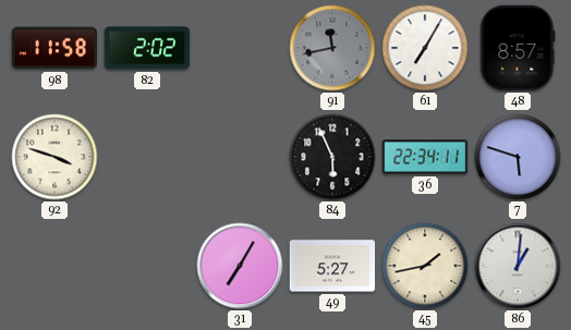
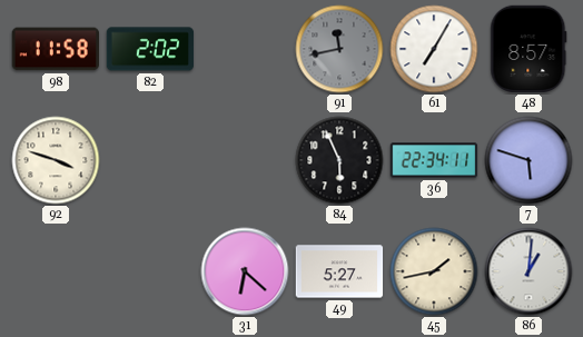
31: 7:05 -> 6:22
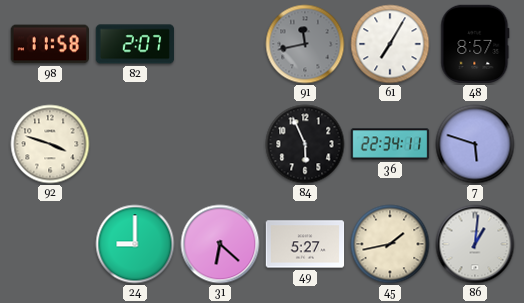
82: 2:02 -> 2:07
24: none -> 9:00
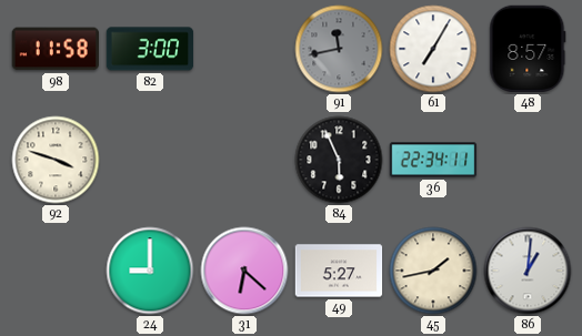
82: 2:07 -> 3:00
7: 5:48 -> none
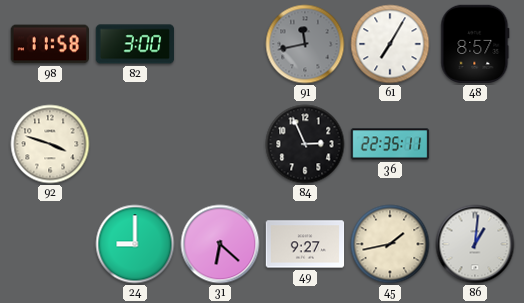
84: 5:56 -> 2:56
36: 22:34 -> 22:35
49: 5:27 -> 9:27
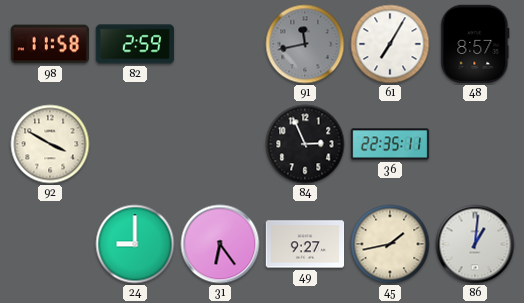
82: 3:00 -> 2:59
92: 3:48 -> 3:50
31: 6:22 -> 6:24
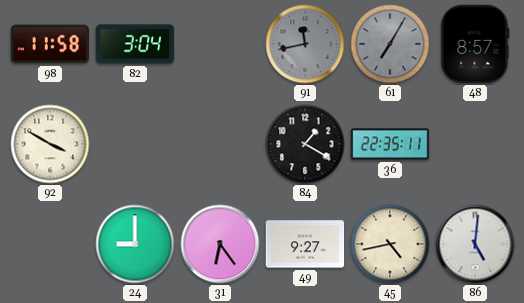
82: 2:59 -> 3:04
61 dial: white -> grey
84: 2:56 -> 1:20
45: 1:43 -> 4:43
86: 1:01 -> 5:01
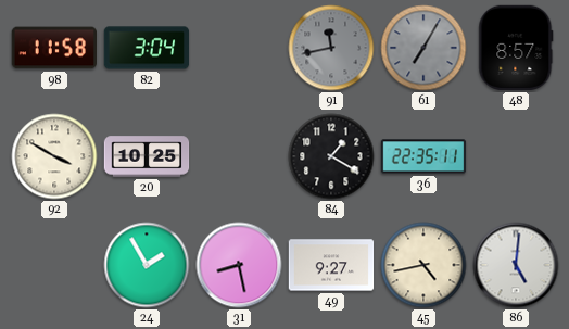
20: none -> 10:25
24: 9:00 -> 1:55
31: 6:24 -> 8:28
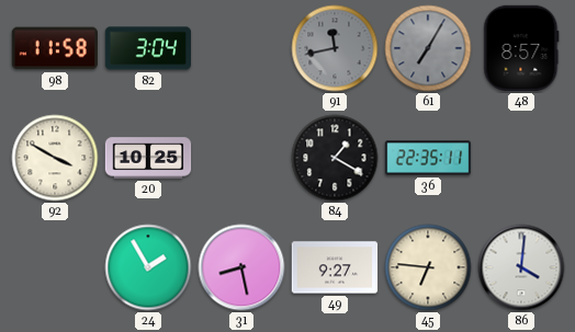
45: 4:43 -> 6:46
86: 5:01 -> 4:01
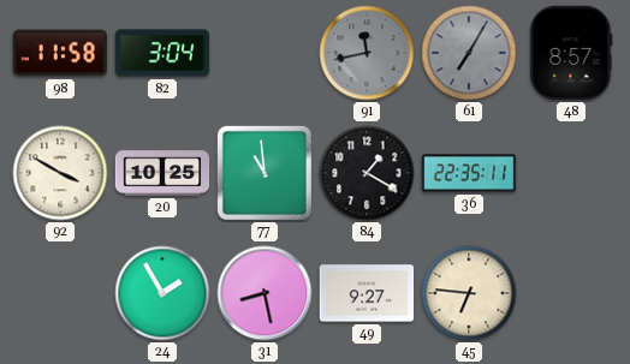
77: none -> 10:59
86: 4:01 -> none
